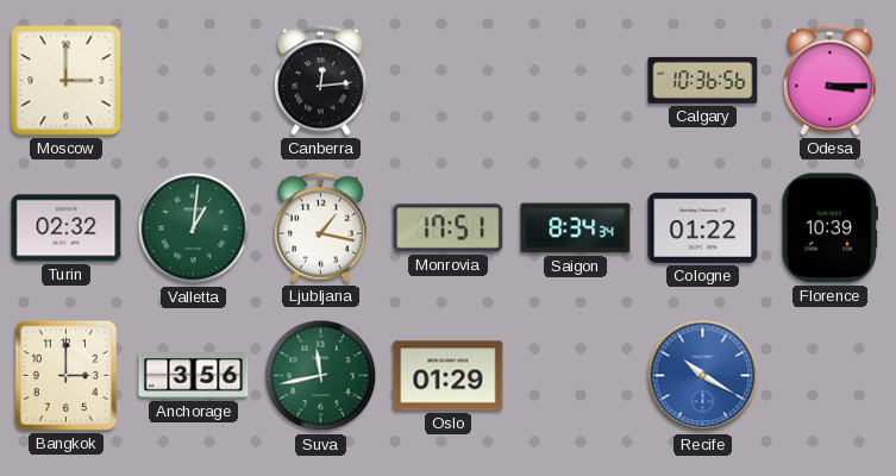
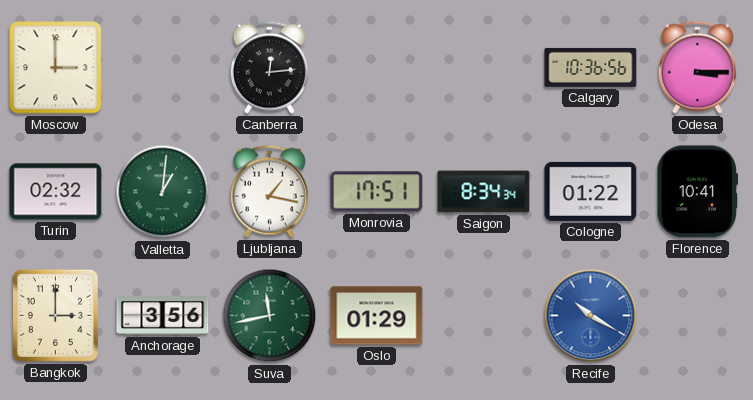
Florence: 10:39 -> 10:41
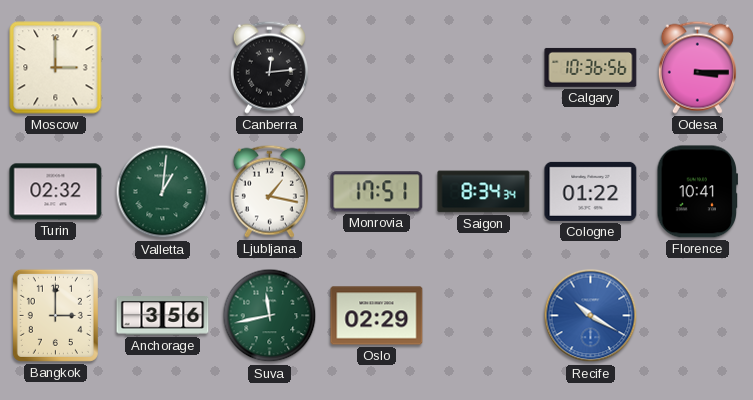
Oslo: 01:29 -> 02:29
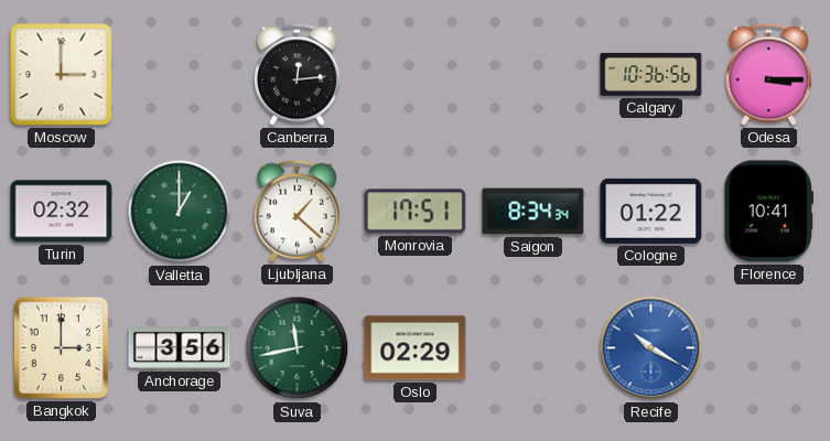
Valletta: 1:01 -> 1:00
Ljubljana: 1:17 -> 1:22
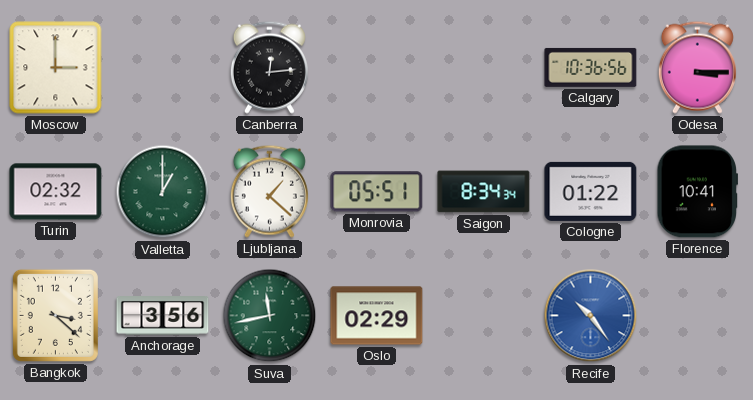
Monrovia: 17:51 -> 05:51
Bangkok: 3:00 -> 3:22
Recife: 10:20 -> 10:24
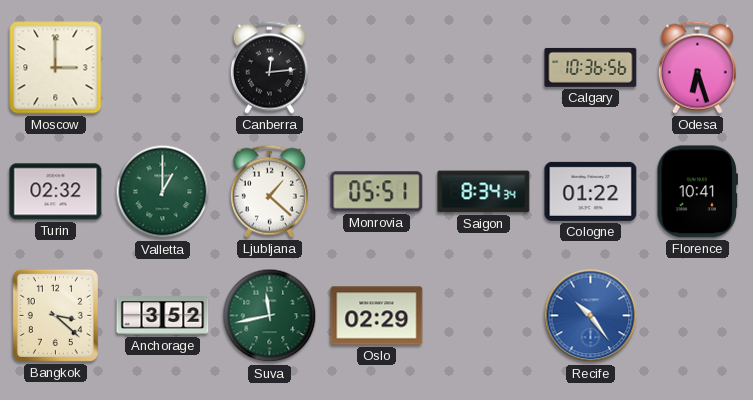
Odesa: 3:15 -> 6:27
Anchorage: 3:56 -> 3:52
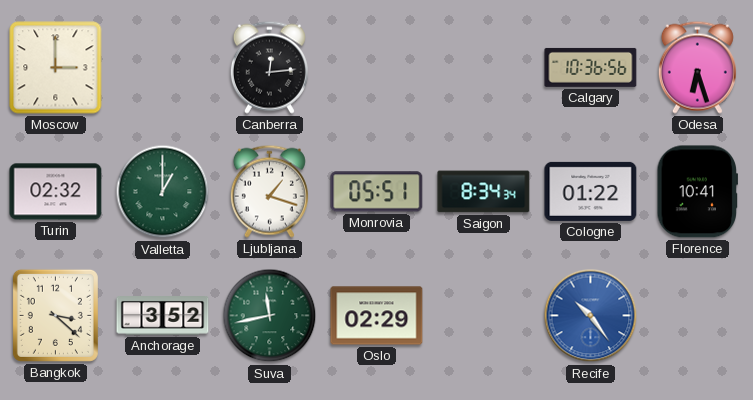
Ljubljana: 1:22 -> 1:18
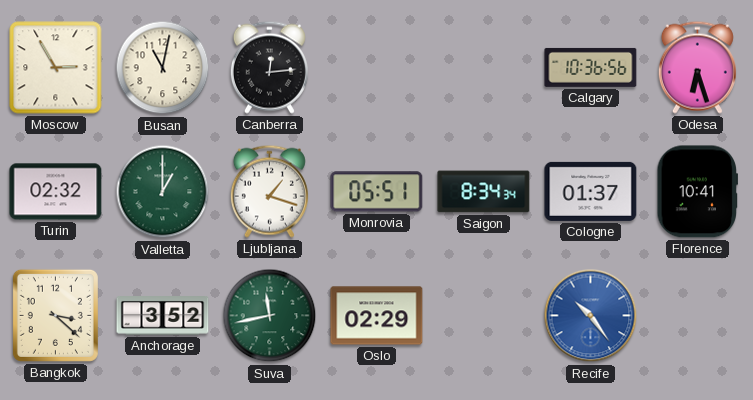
Moscow: 3:00 -> 2:55
Busan: none -> 11:02
Cologne: 01:22 -> 01:37
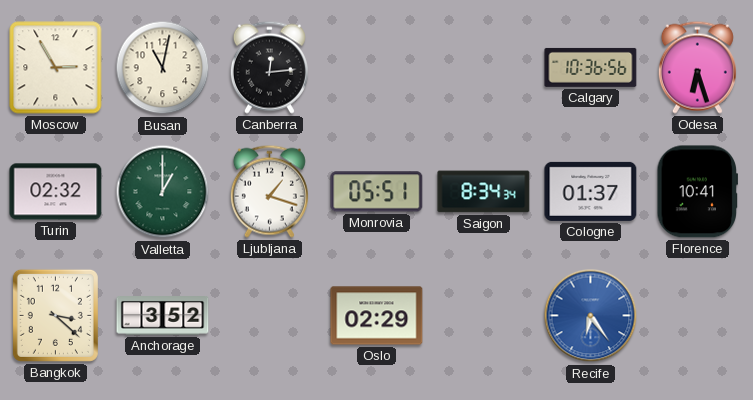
Suva: 11:43 -> none
Recife: 10:24 -> 6:24
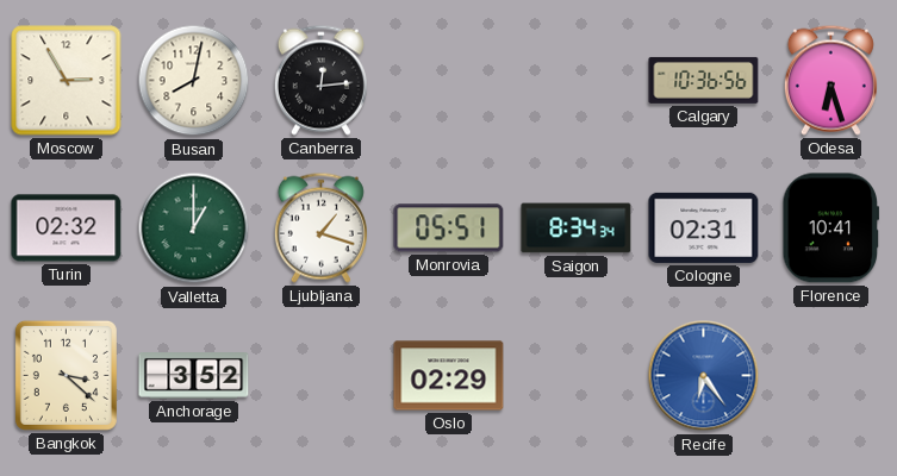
Busan: 11:02 -> 8:02
Cologne: 01:37 -> 02:31
